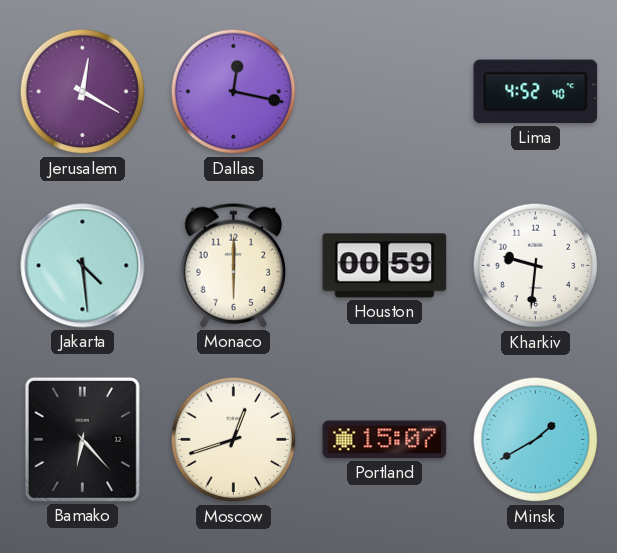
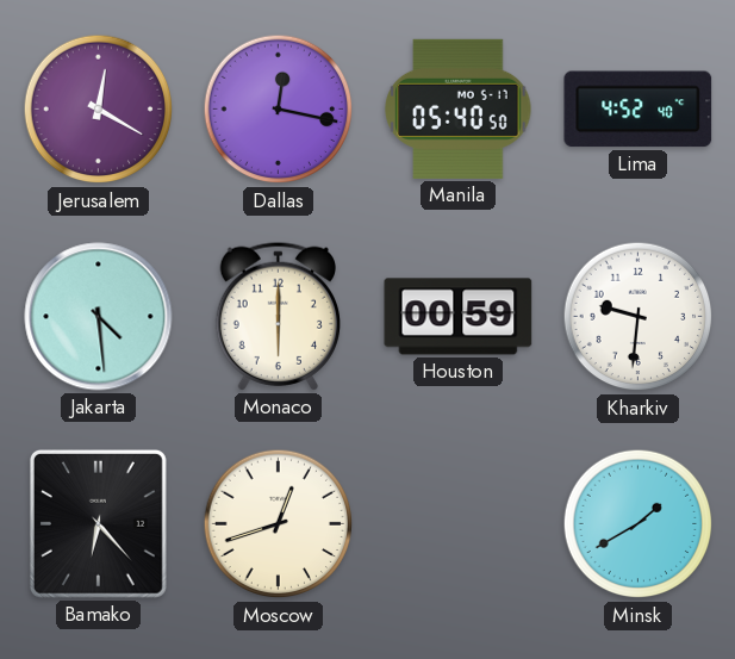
Manila: none -> 05:40
Portland: 15:07 -> none
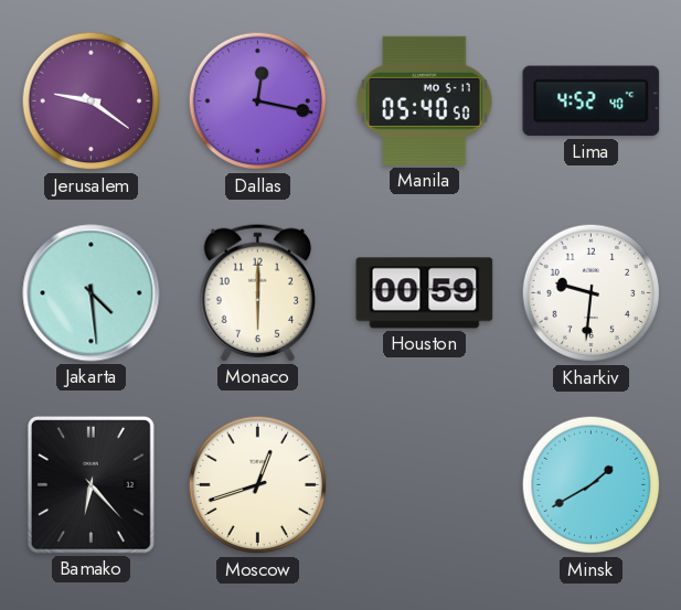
Jerusalem: 12:20 -> 9:21
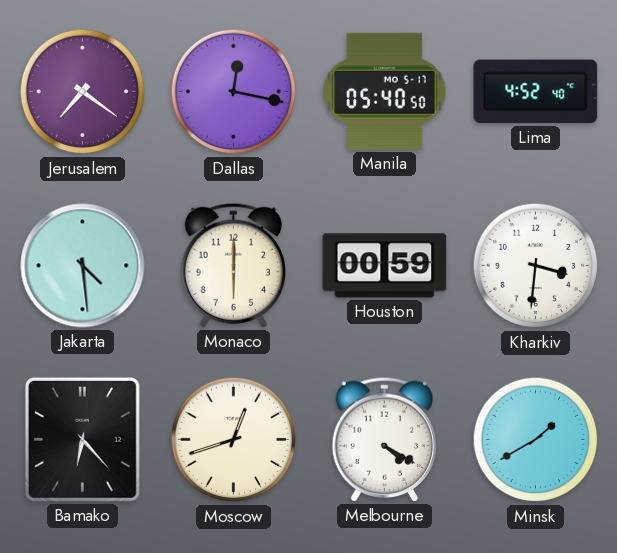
Jerusalem: 9:21 -> 7:21
Kharkiv: 9:31 -> 3:31
Melbourne: none -> 4:20
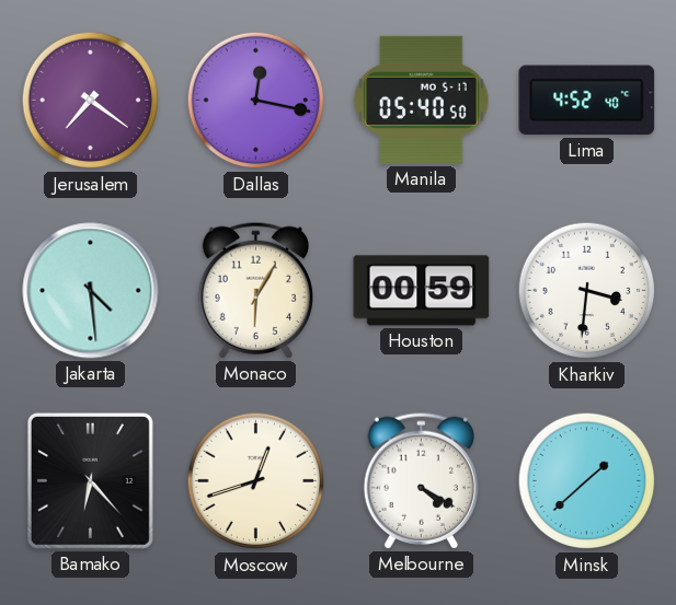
Monaco: 6:00 -> 6:05
Minsk: 1:40 -> 1:38
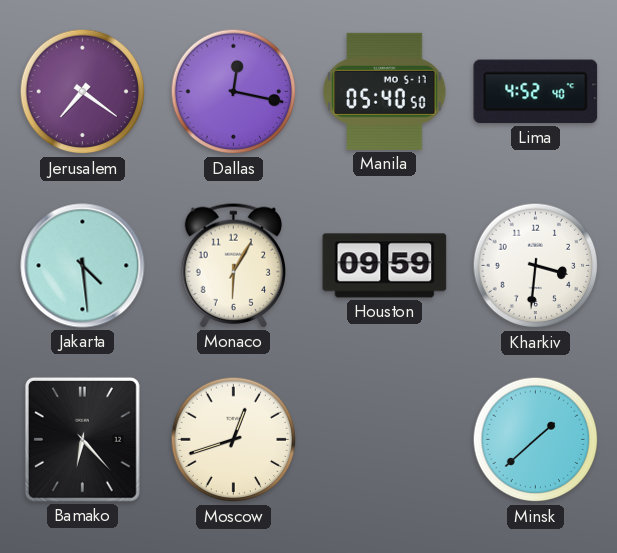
Houston: 00:59 -> 09:59
Melbourne: 4:20 -> none
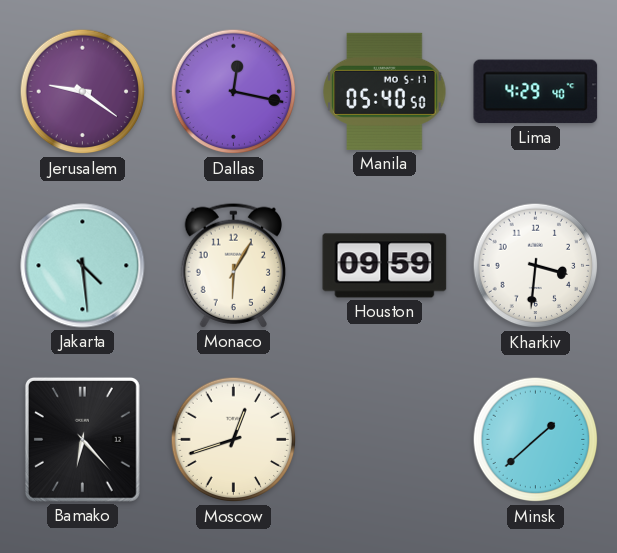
Jerusalem: 7:21 -> 9:21
Lima: 4:52 -> 4:29
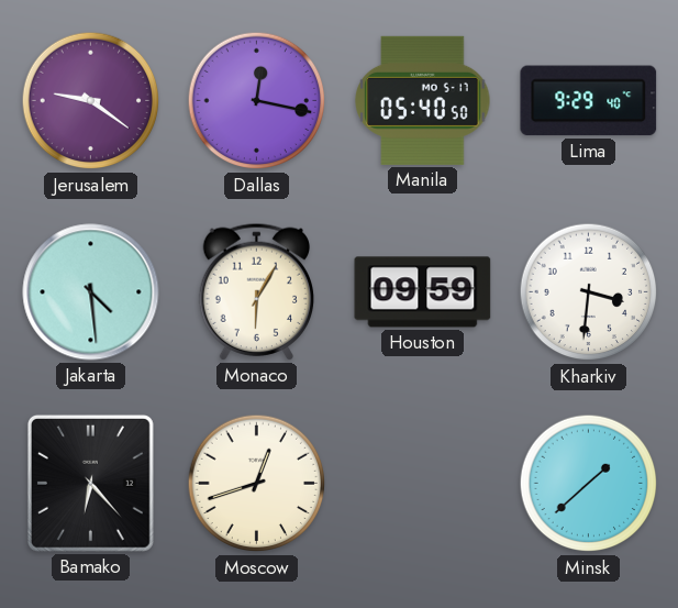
Lima: 4:29 -> 9:29
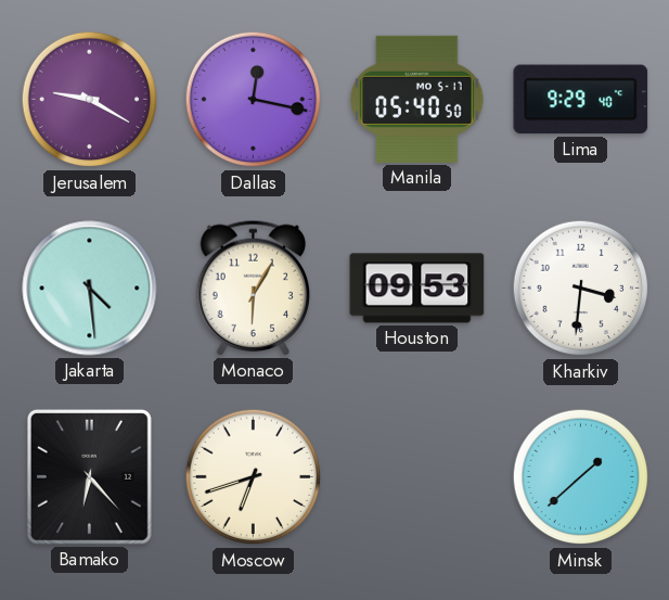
Jerusalem: 9:21 -> 9:20
Houston: 09:59 -> 09:53
Moscow: 12:42 -> 6:42
